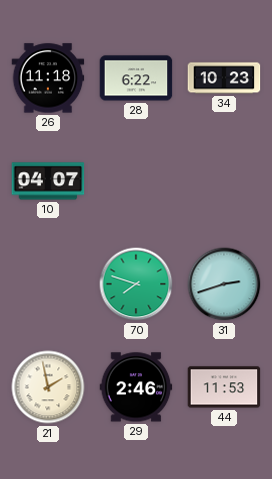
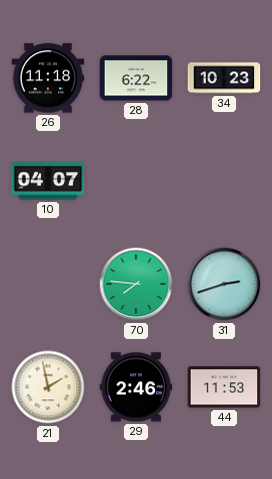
70: 7:48 -> 7:46
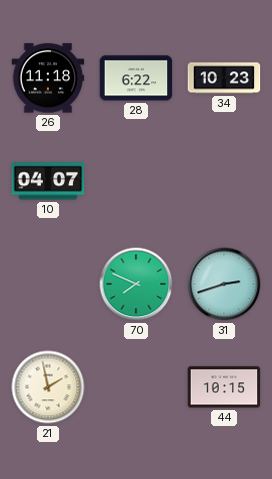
70: 7:46 -> 7:49
29: 2:46 -> none
44: 11:53 -> 10:15
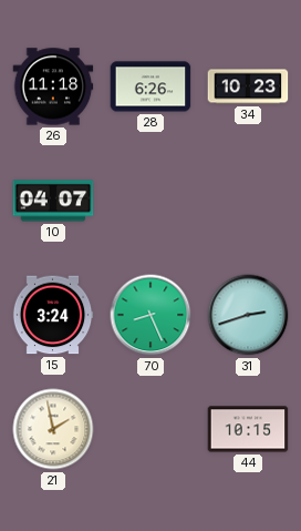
28: 6:22 -> 6:26
15: none -> 3:24
70: 7:49 -> 8:26
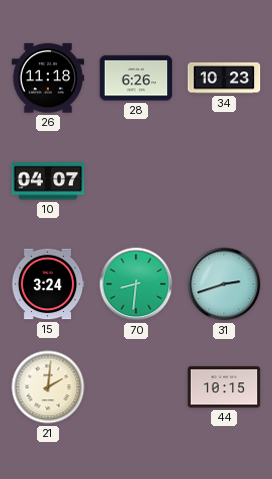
70: 8:26 -> 8:31
21: 1:58 -> 2:01
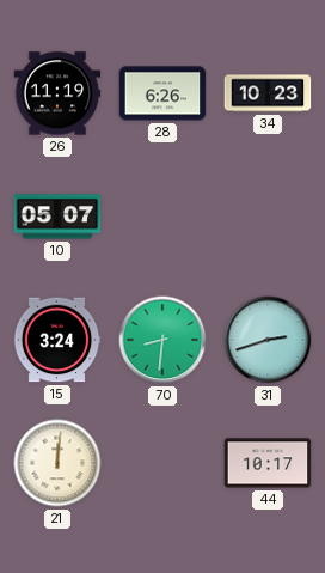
26: 11:18 -> 11:19
10: 04:07 -> 05:07
21: 2:01 -> 12:01
44: 10:15 -> 10:17
